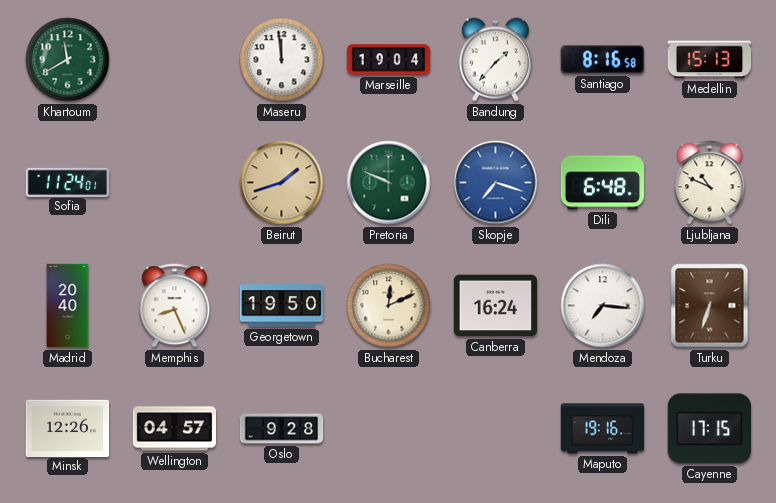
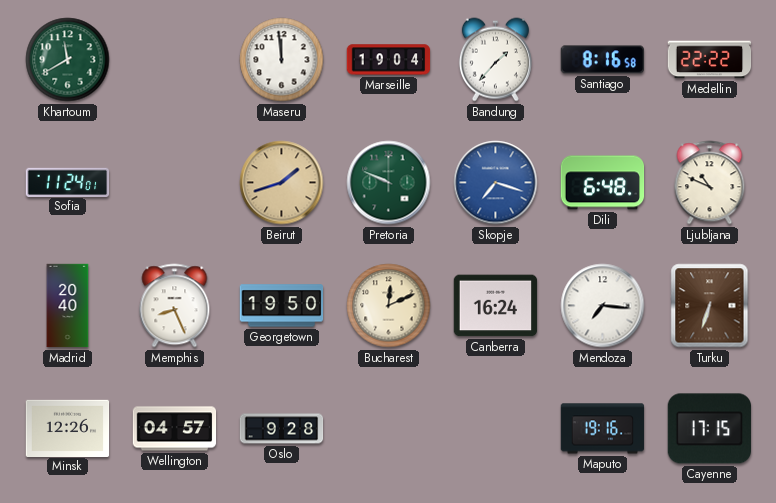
Medellin: 15:13 -> 22:22
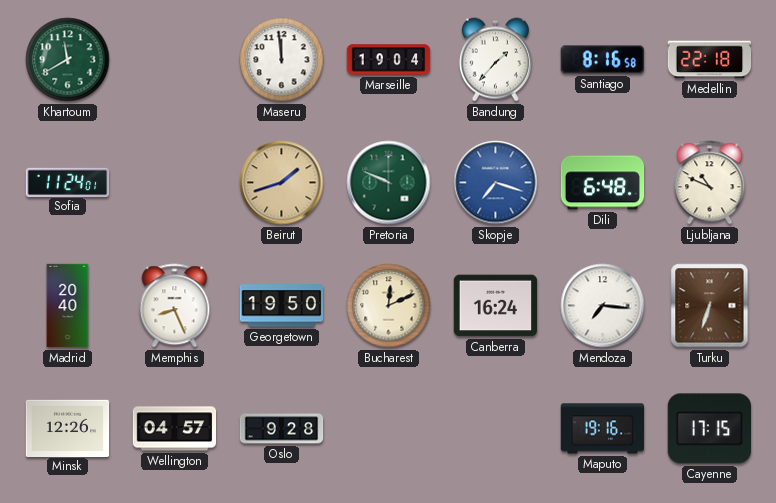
Medellin: 22:22 -> 22:18
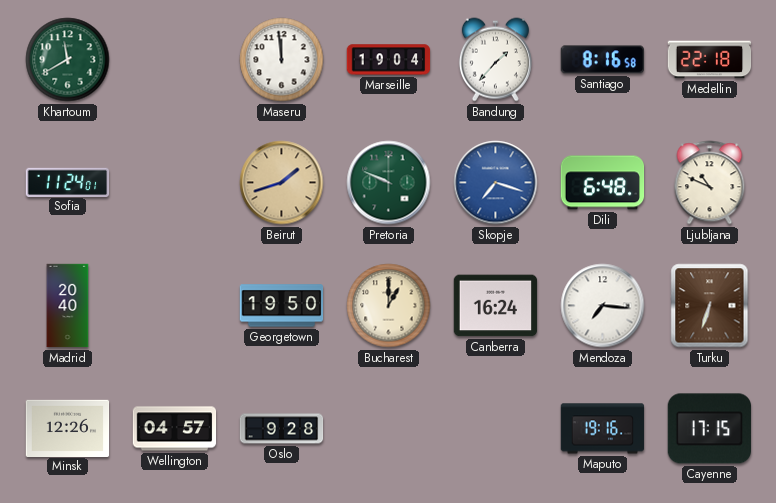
Memphis: 8:26 -> none
Bucharest: 12:11 -> 1:00
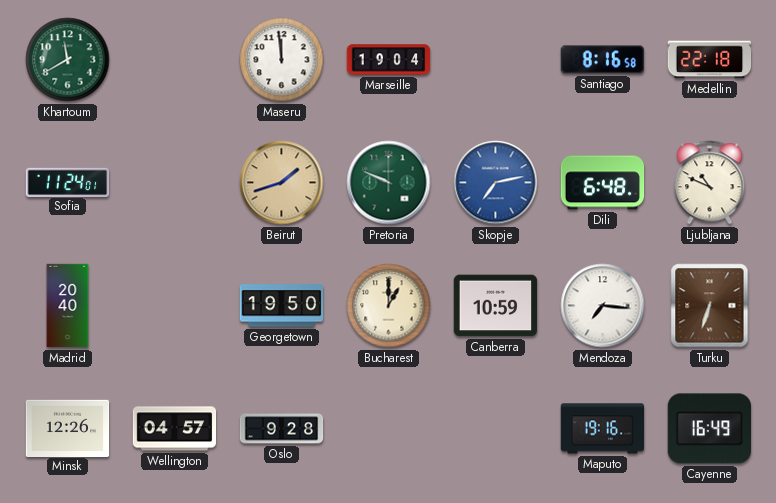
Bandung: 1:37 -> none
Skopje: 7:18 -> 7:13
Canberra: 16:24 -> 10:59
Cayenne: 17:15 -> 16:49
